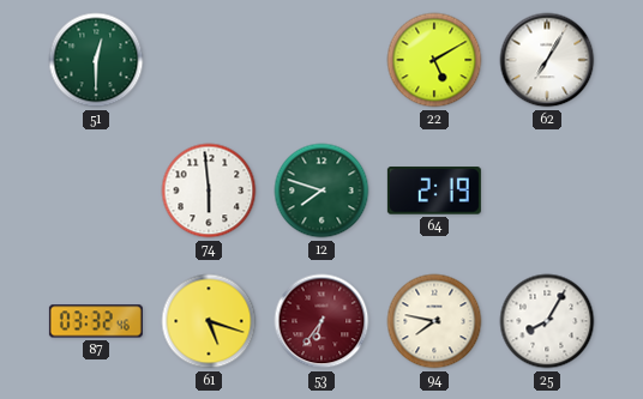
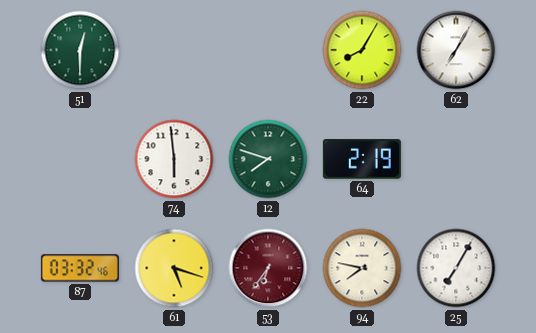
22: 5:10 -> 8:05
25: 8:05 -> 7:05
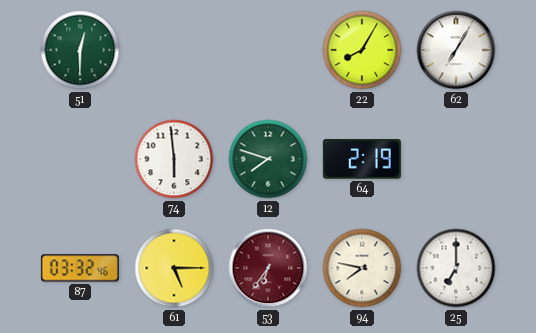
61: 5:18 -> 5:15
25: 7:05 -> 7:00
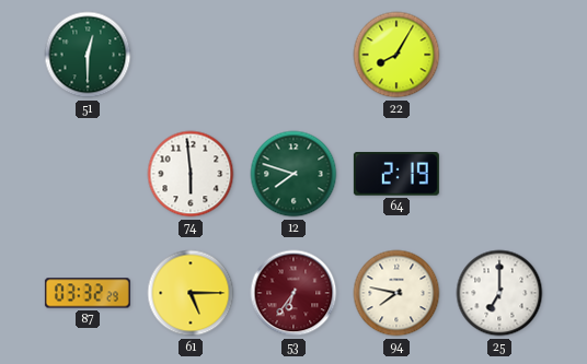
62: 7:05 -> none
87: 03:32:46 -> 03:32:29
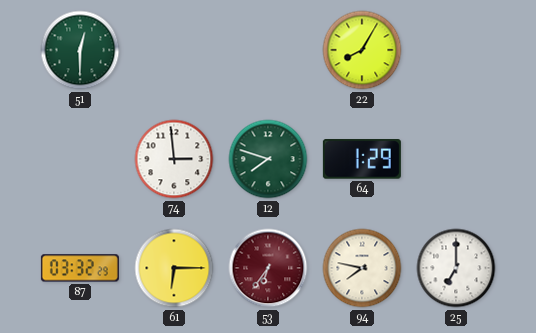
74: 5:59 -> 2:59
64: 2:19 -> 1:29
61: 5:15 -> 6:15
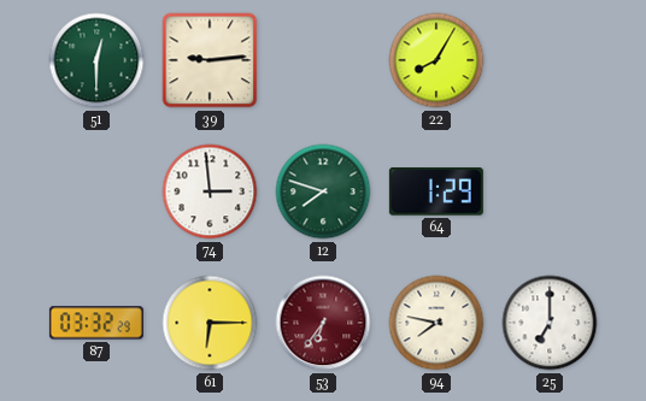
39: none -> 9:14
